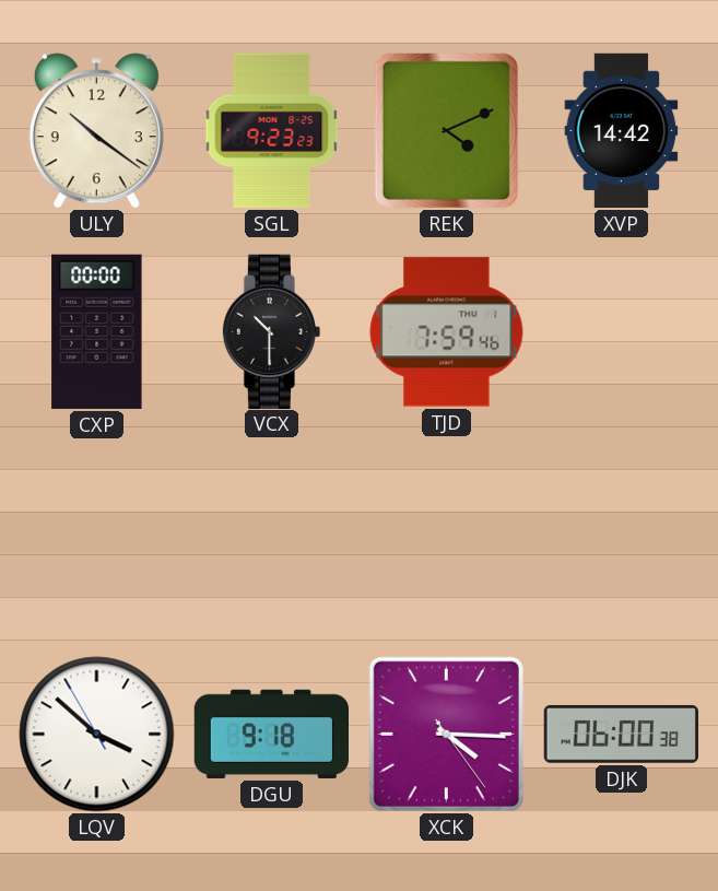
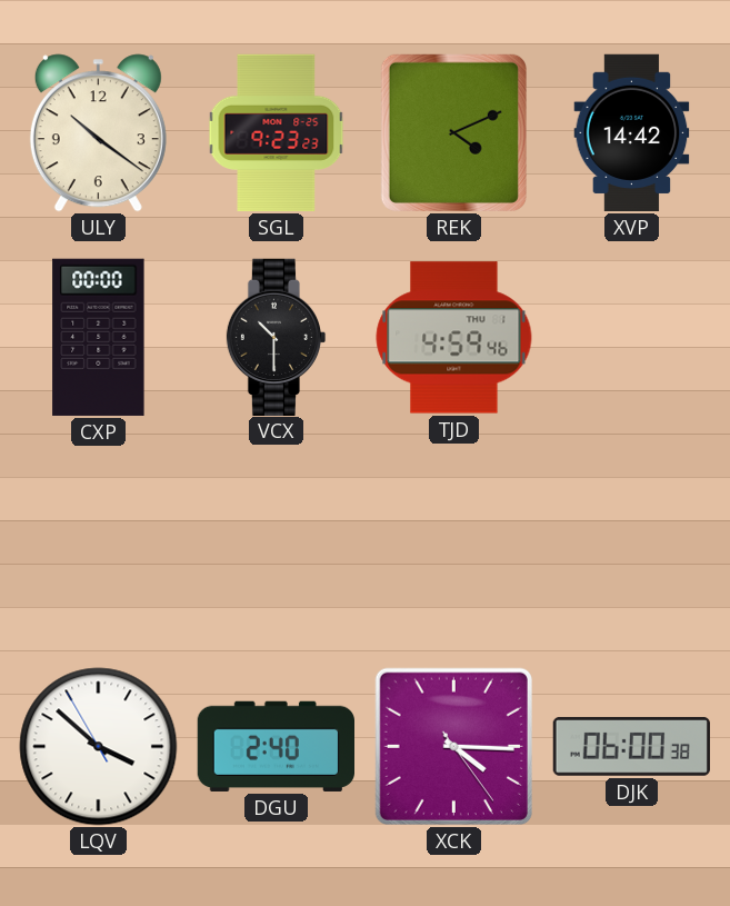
TJD: 7:59 -> 4:59
DGU: 9:18 -> 2:40
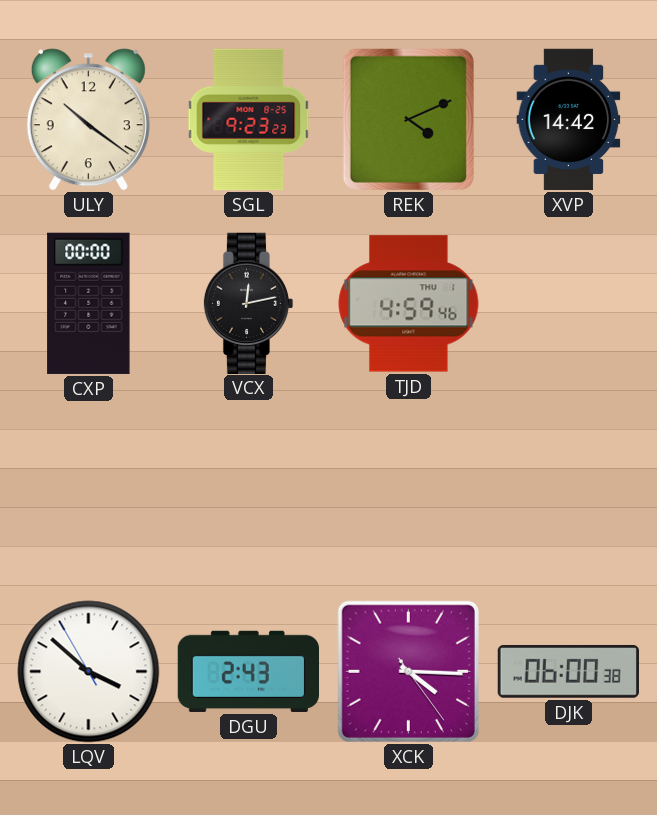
VCX: 10:30 -> 12:13
DGU: 2:40 -> 2:43
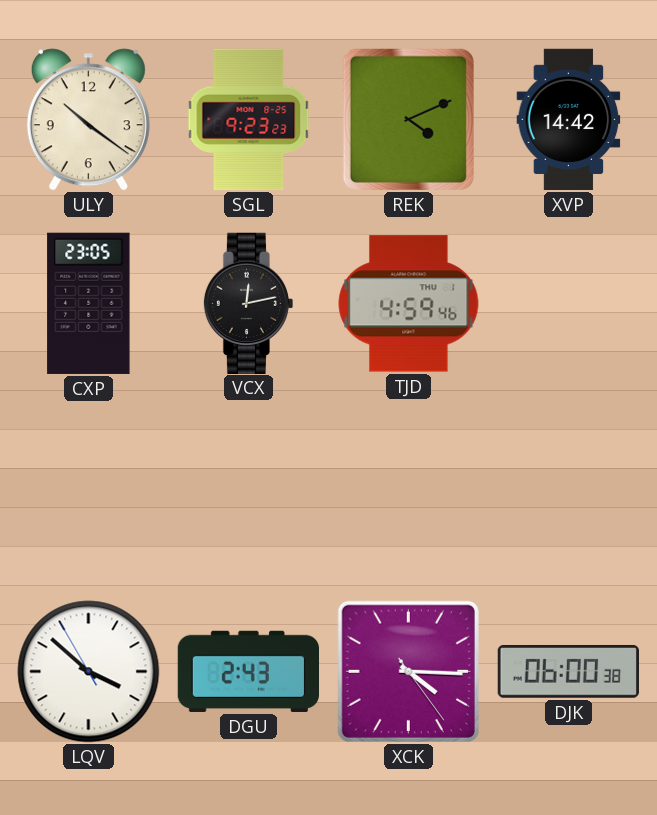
CXP: 00:00 -> 23:05
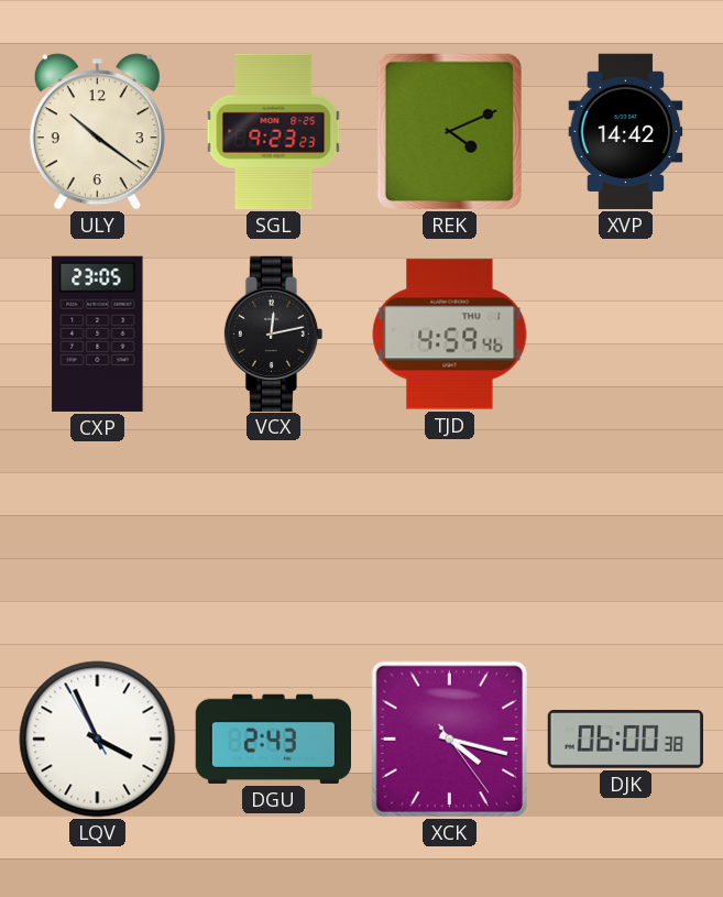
LQV: 3:51 -> 3:55
XCK: 4:15 -> 4:17
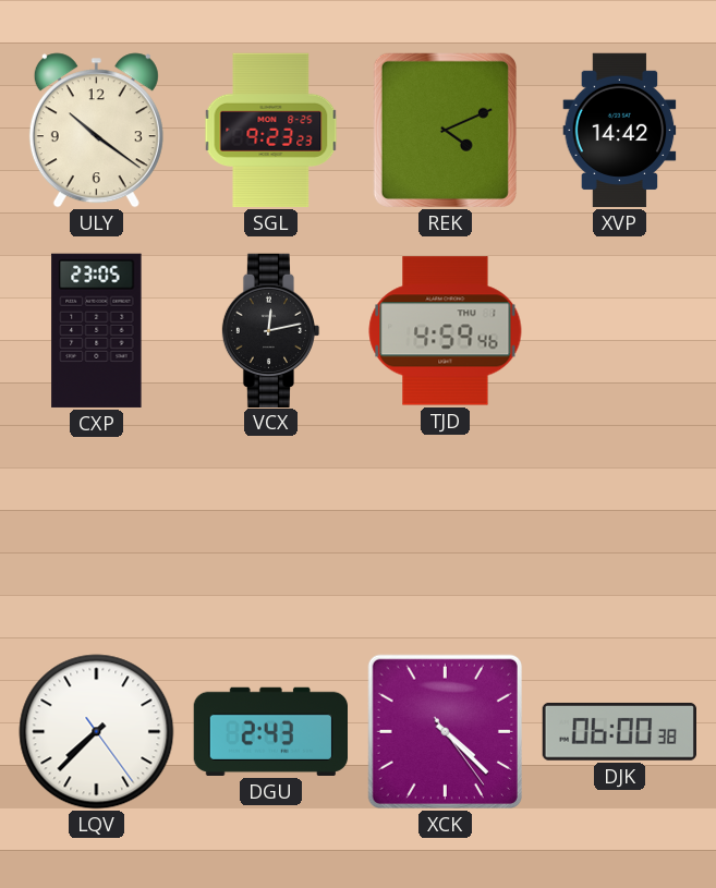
LQV: 3:55 -> 7:37
XCK: 4:17 -> 4:22
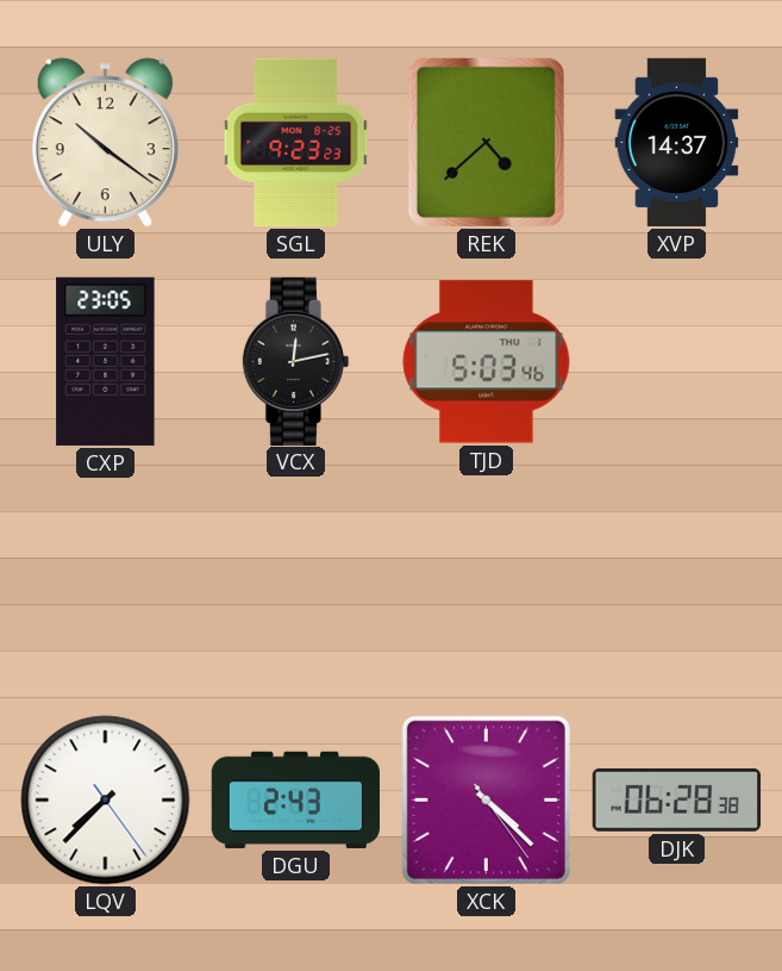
REK: 4:11 -> 4:38
XVP: 14:42 -> 14:37
TJD: 4:59 -> 5:03
DJK: 06:00 -> 06:28
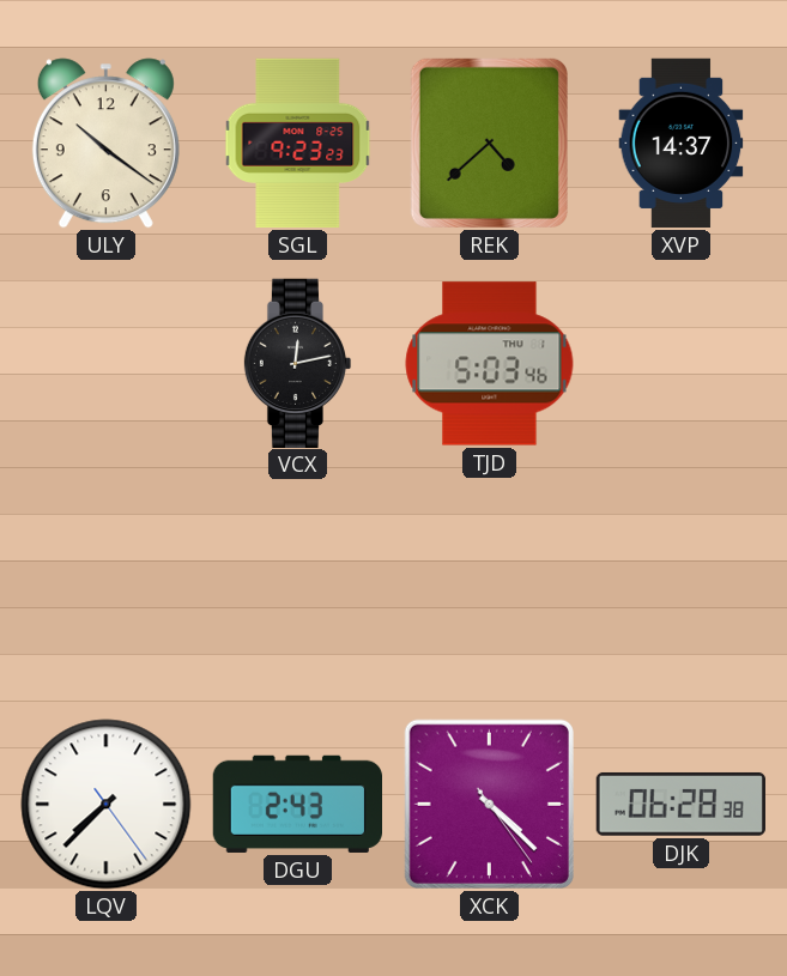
CXP: 23:05 -> none
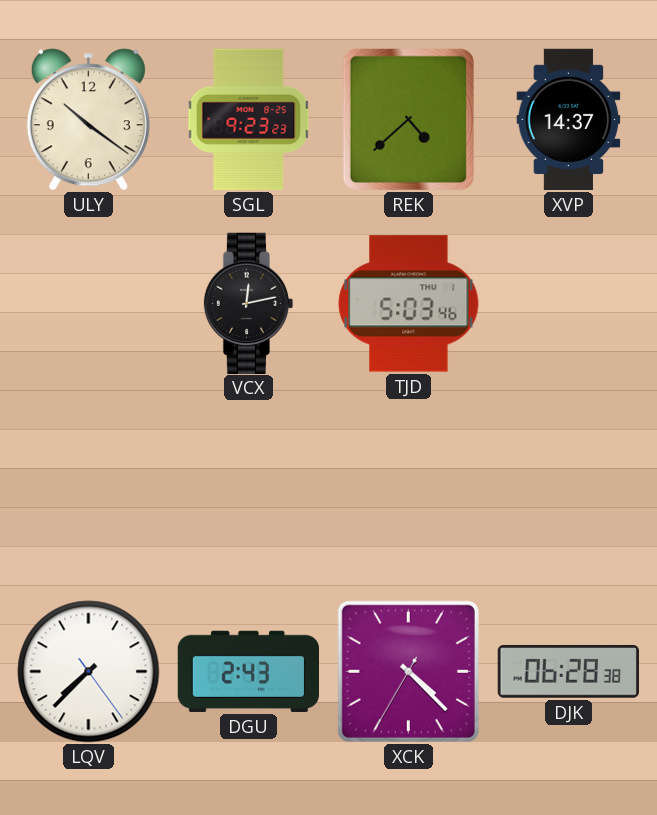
XCK: 4:22:24 -> 4:22:35
